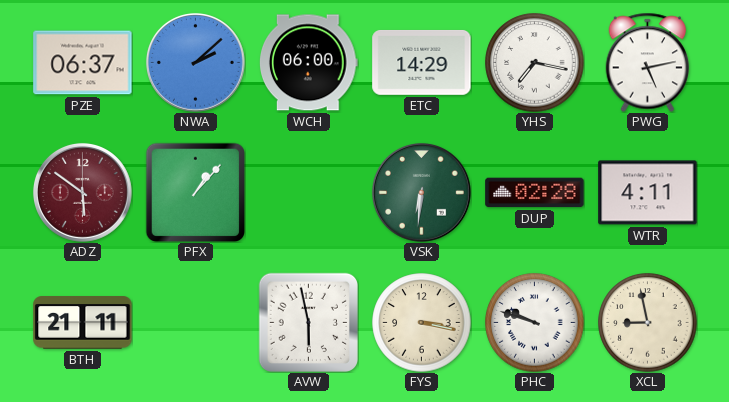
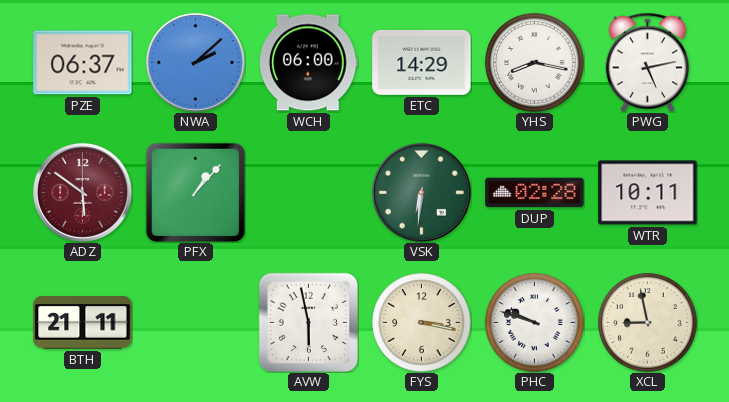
YHS: 7:17 -> 8:17
WTR: 4:11 -> 10:11
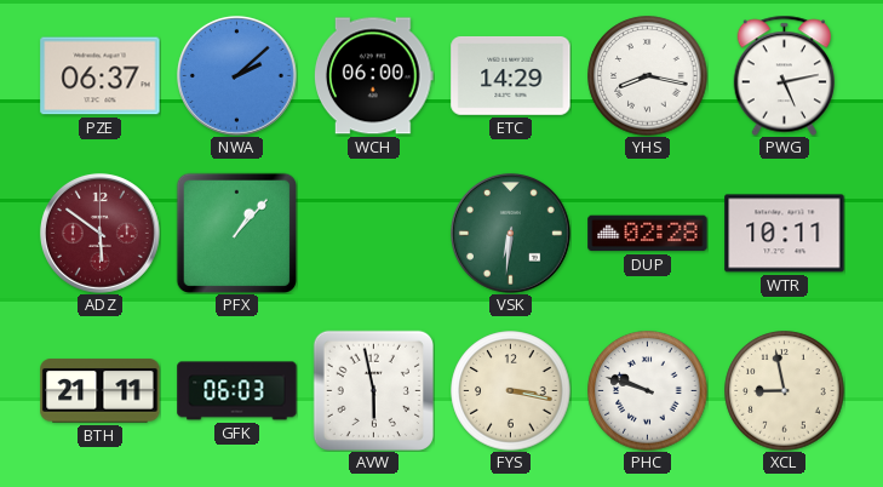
GFK: none -> 06:03
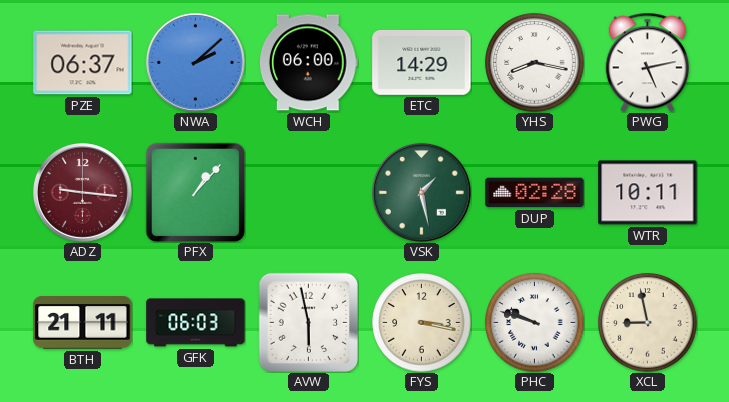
ADZ: 5:51 -> 9:16
VSK: 6:31 -> 1:28
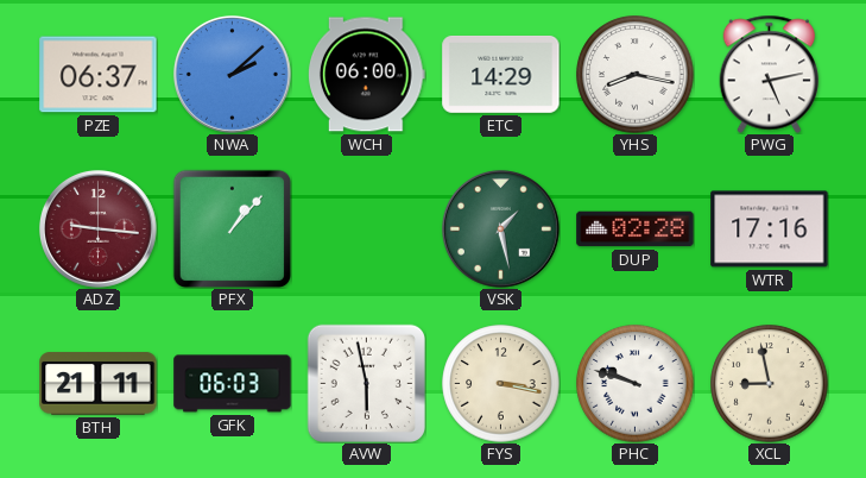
WTR: 10:11 -> 17:16
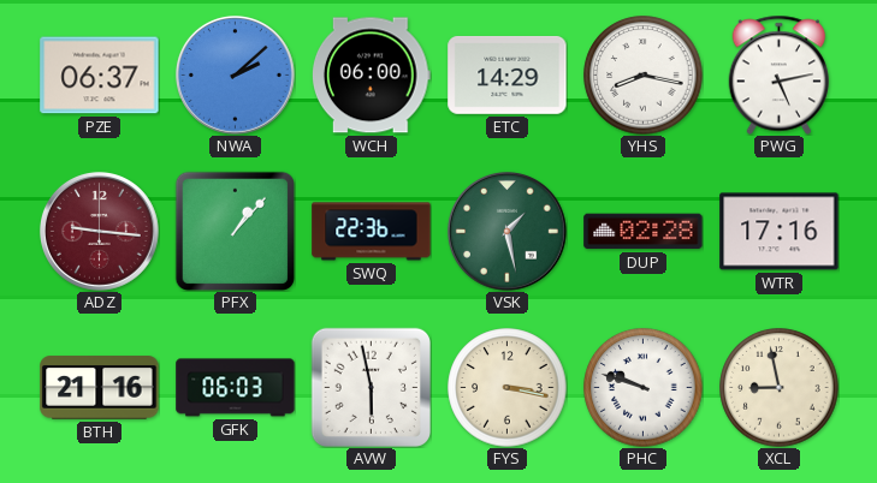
SWQ: none -> 22:36
BTH: 21:11 -> 21:16
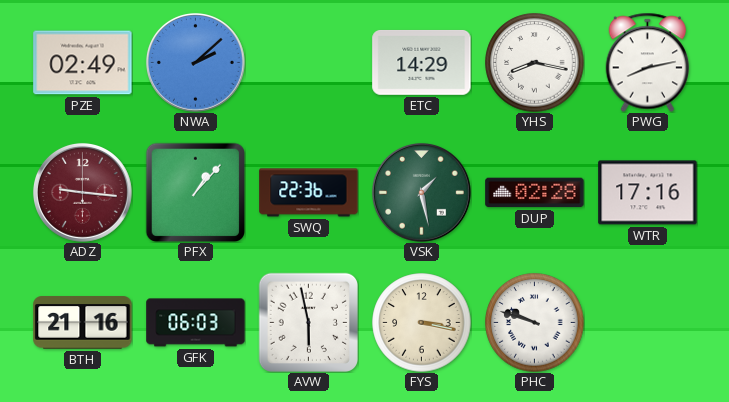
PZE: 06:37 -> 02:49
WCH: 06:00 -> none
PWG: 5:13 -> 8:13
XCL: 8:58 -> none
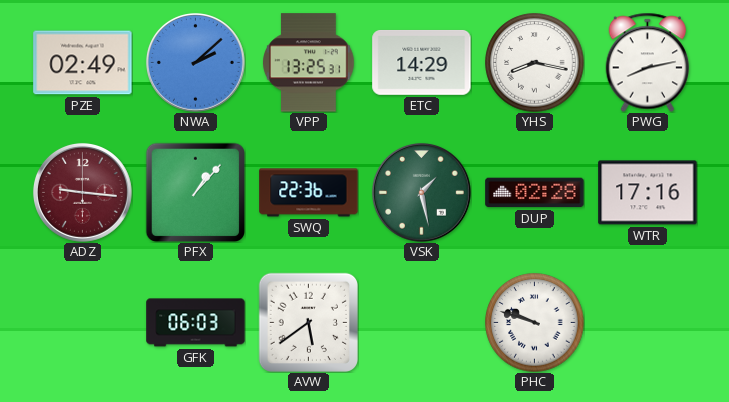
VPP: none -> 13:25
BTH: 21:16 -> none
AVW: 5:58 -> 5:39
FYS: 3:17 -> none
